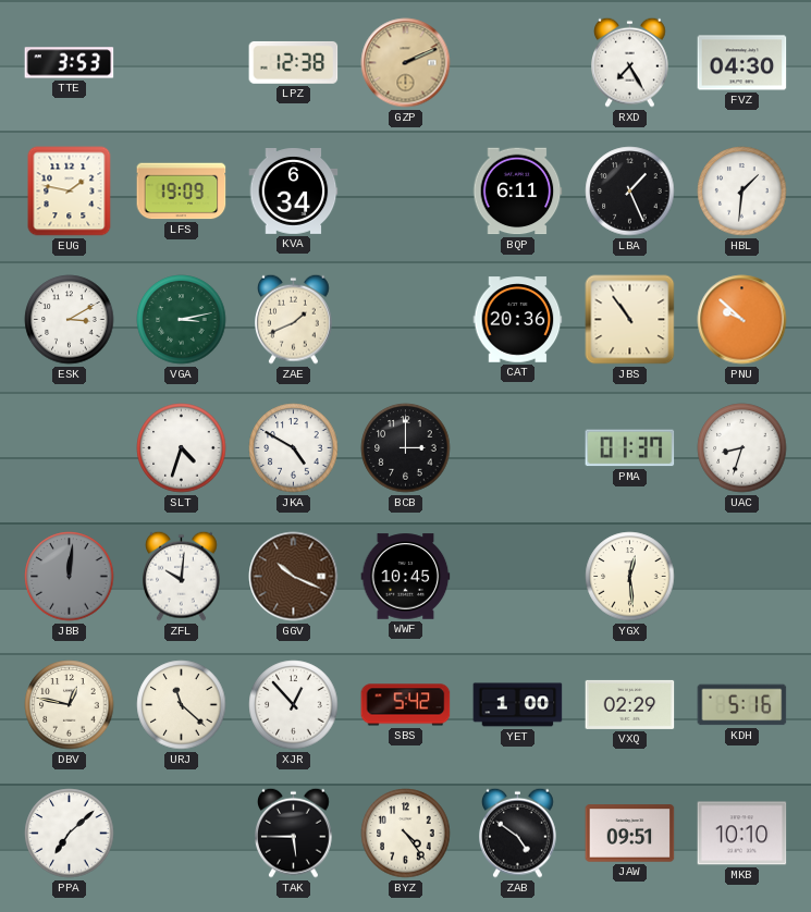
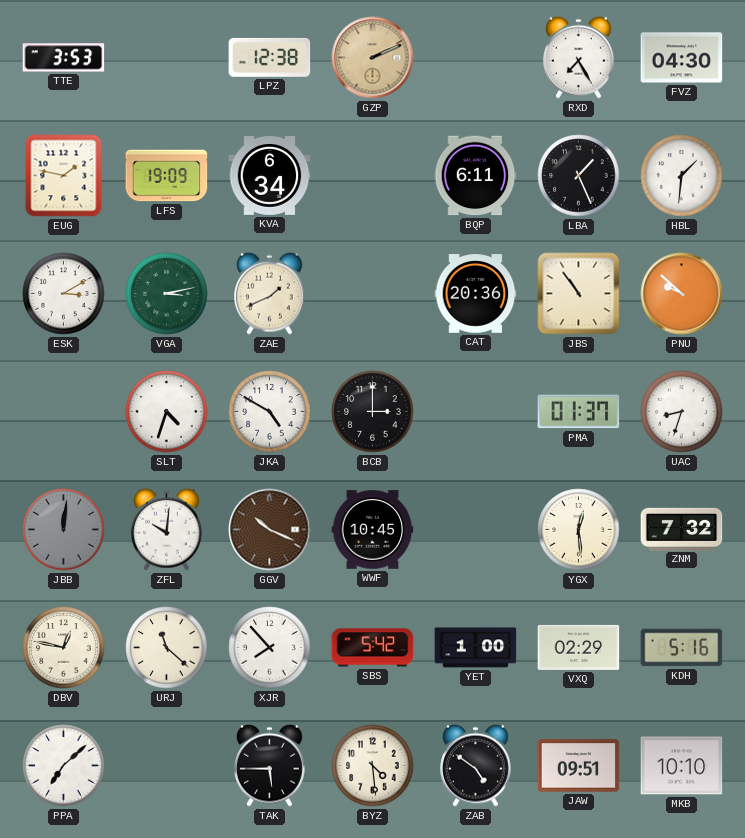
ZNM: none -> 7:32
XJR: 12:53 -> 7:53
BYZ: 4:24 -> 4:29
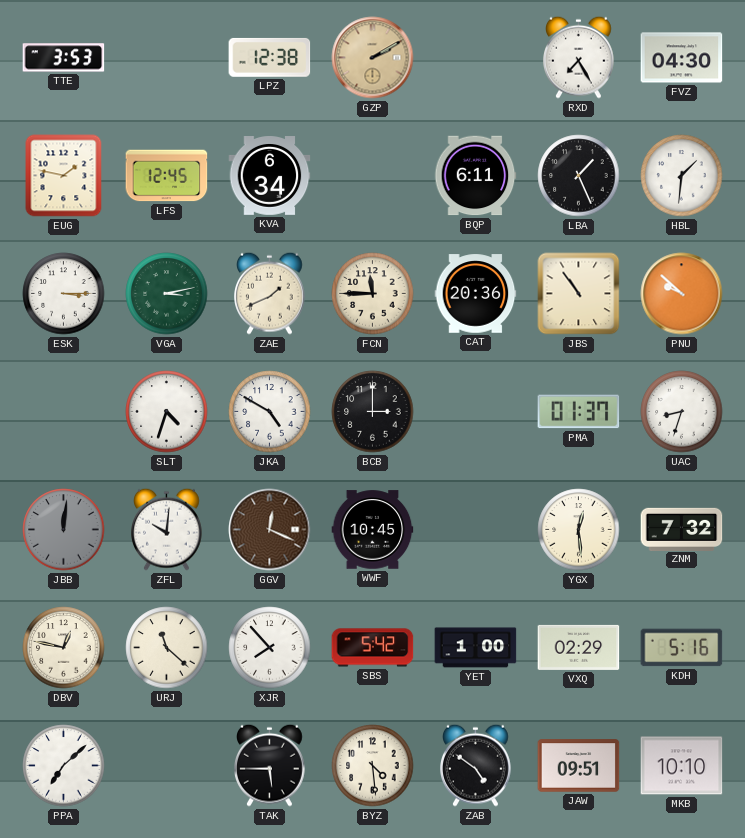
GZP: 2:11 -> 2:10
LFS: 19:09 -> 12:45
ESK: 3:10 -> 3:15
FCN: none -> 11:45
GGV: 10:19 -> 12:19
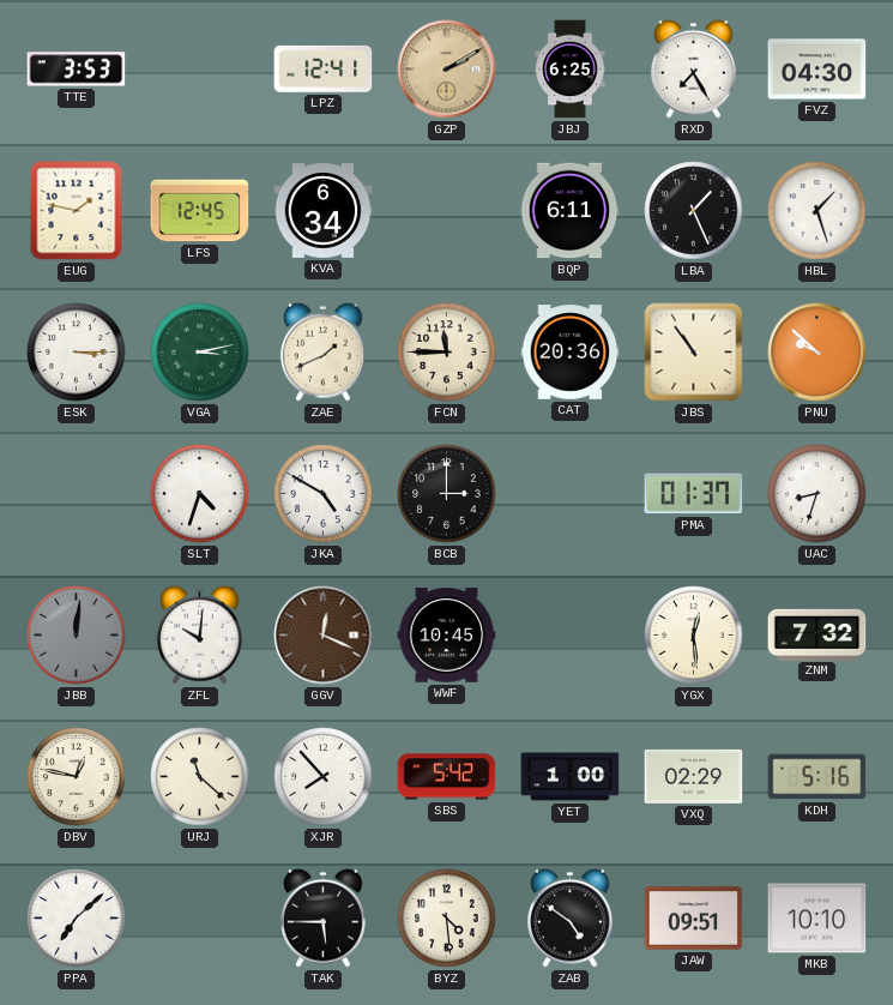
LPZ: 12:38 -> 12:41
JBJ: none -> 6:25
HBL: 1:31 -> 1:27
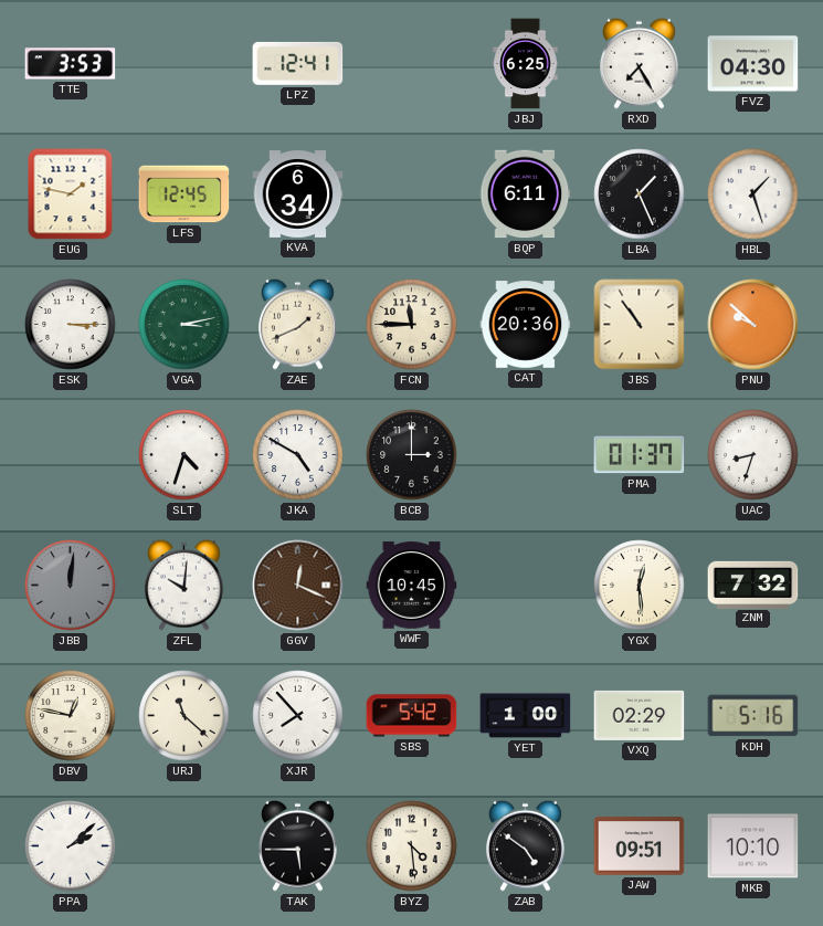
GZP: 2:10 -> none
PPA: 7:08 -> 2:08
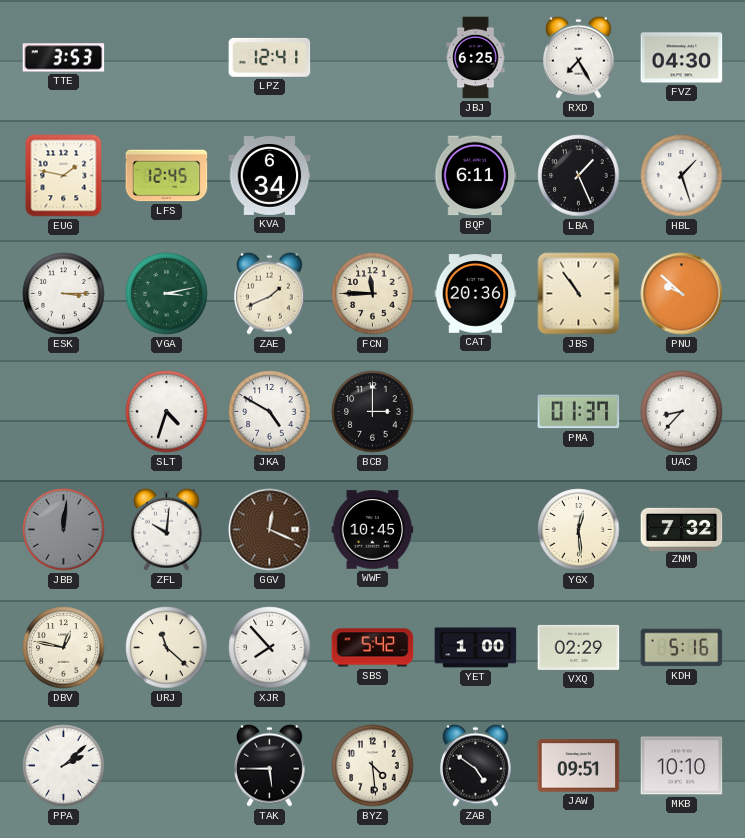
UAC: 8:33 -> 8:37
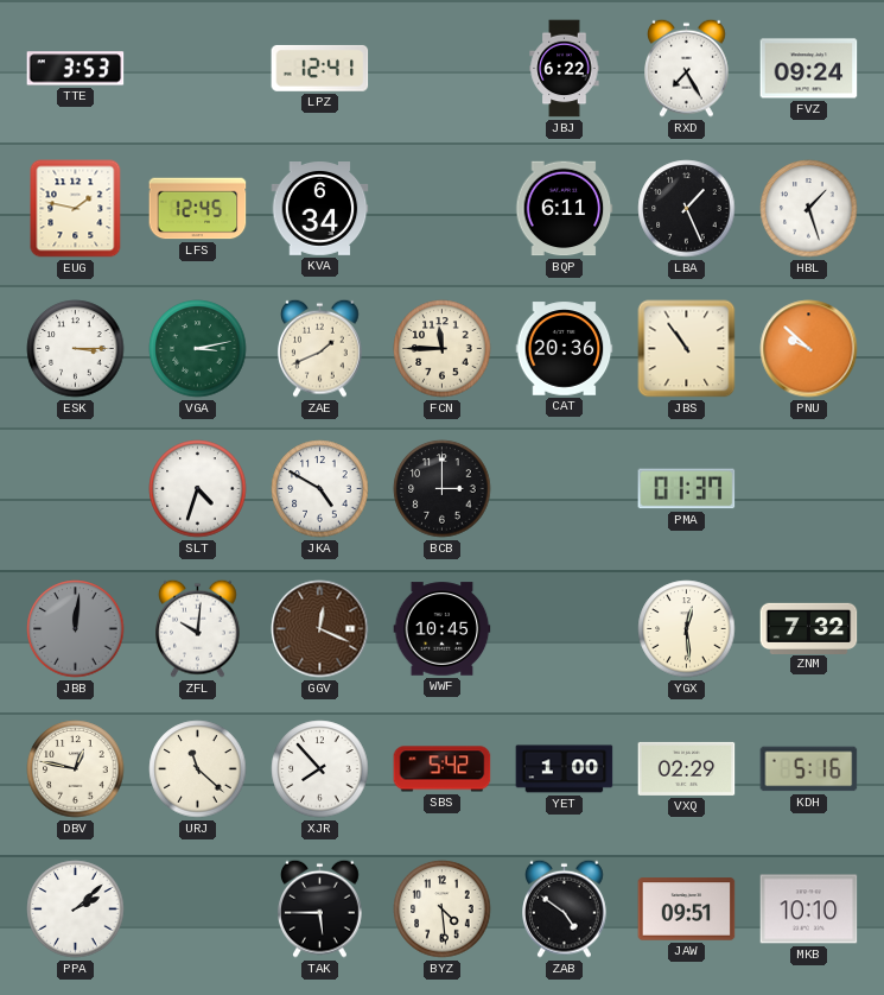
JBJ: 6:25 -> 6:22
FVZ: 04:30 -> 09:24
UAC: 8:37 -> none
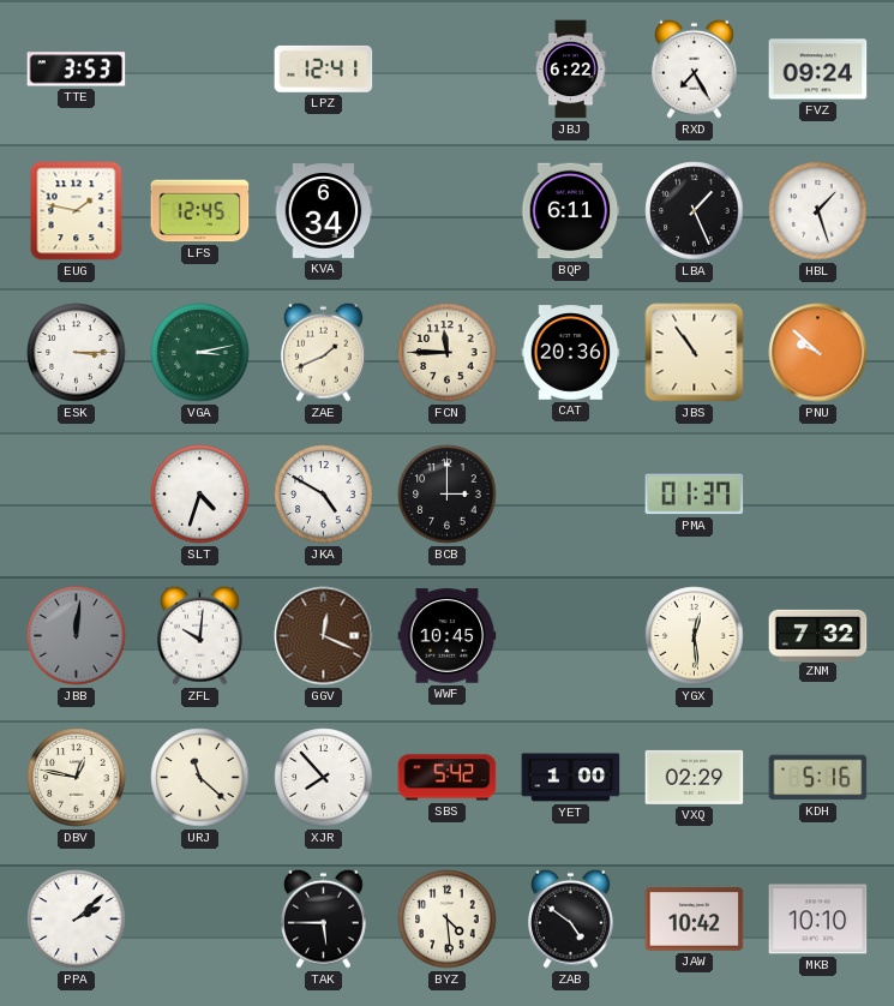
JAW: 09:51 -> 10:42
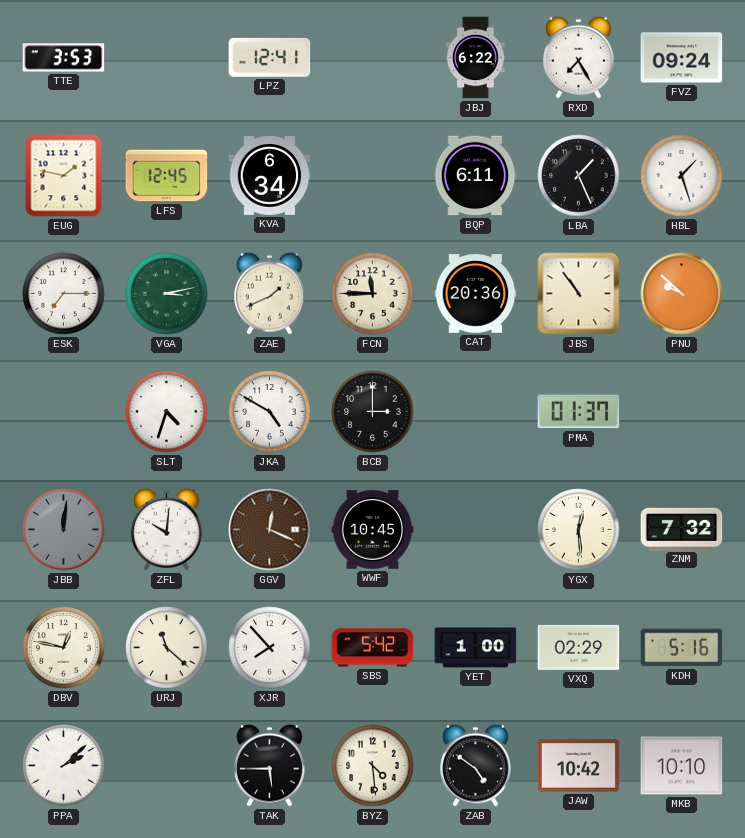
ESK: 3:15 -> 7:15
